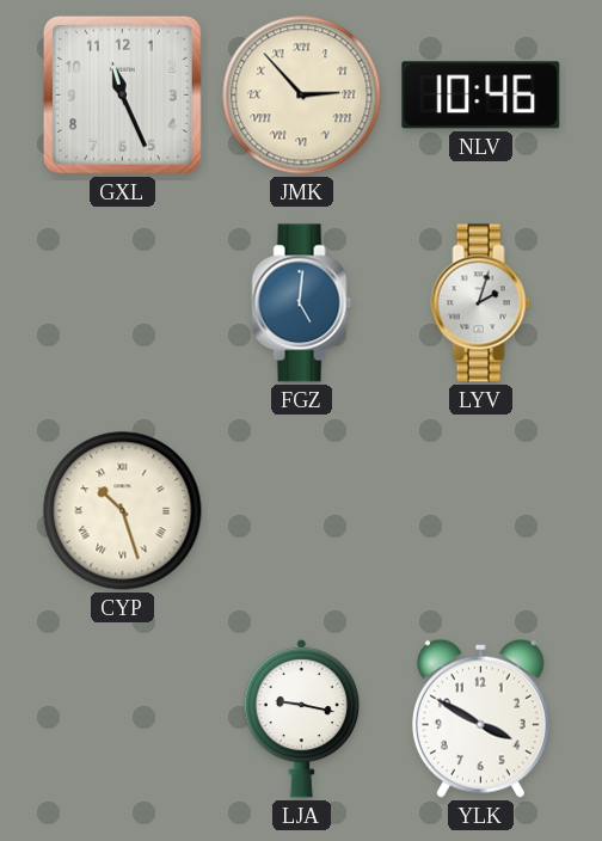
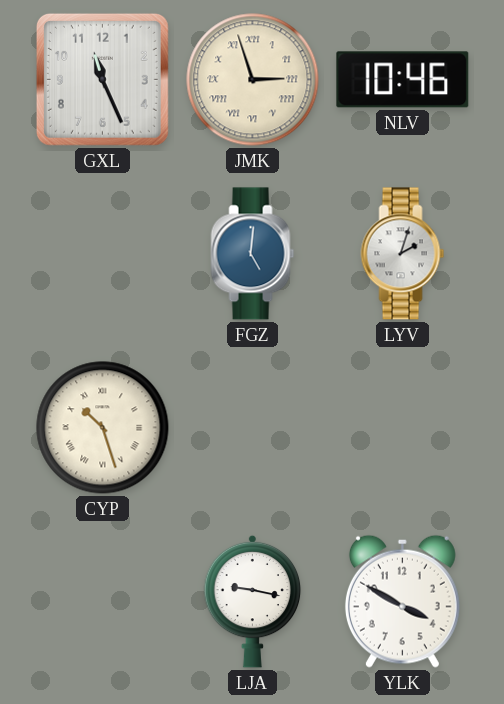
JMK: 2:53 -> 2:57
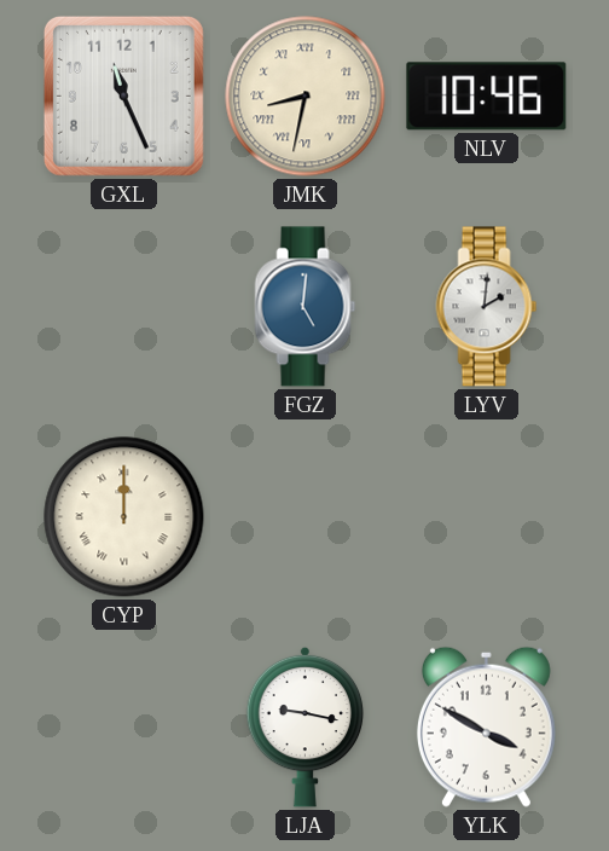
JMK: 2:57 -> 8:32
LYV: 2:03 -> 2:01
CYP: 10:27 -> 12:00
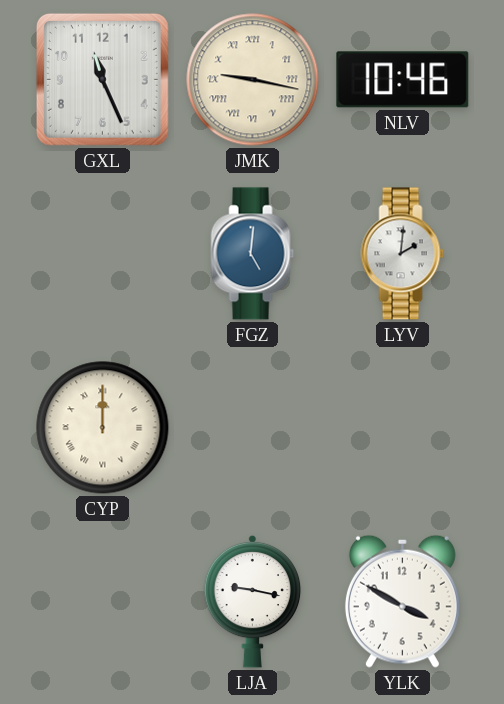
JMK: 8:32 -> 9:17
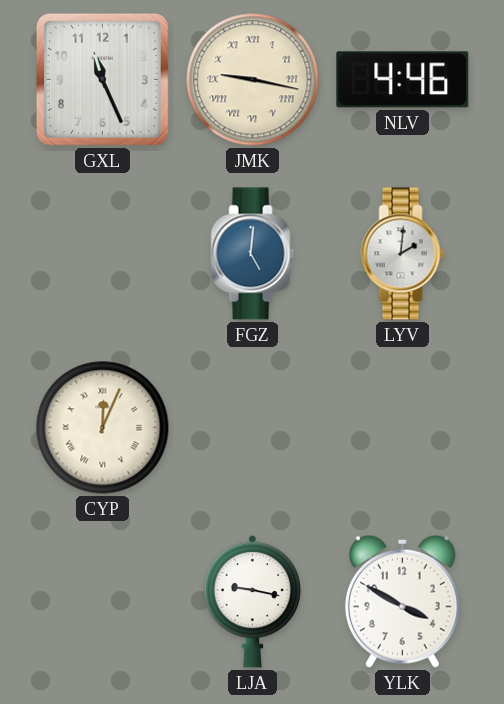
NLV: 10:46 -> 4:46
CYP: 12:00 -> 12:04
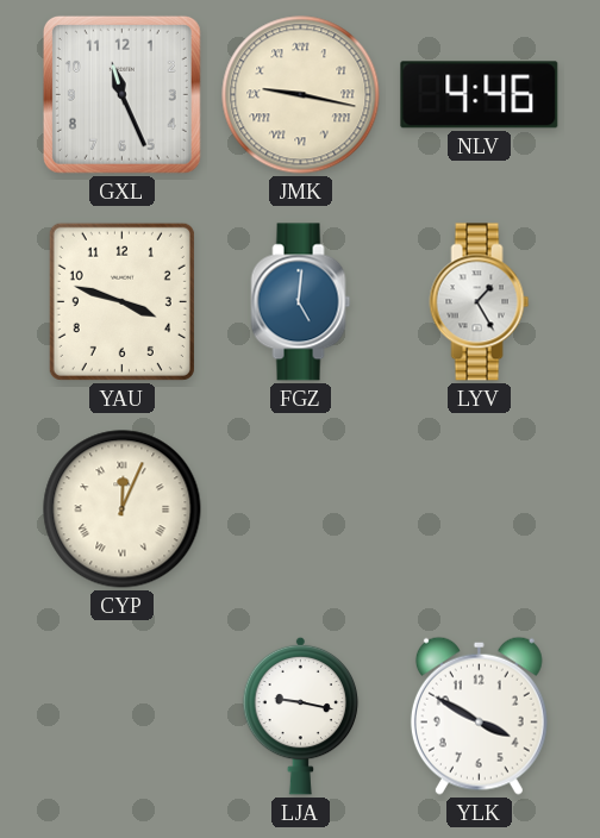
YAU: none -> 3:48
LYV: 2:01 -> 1:25
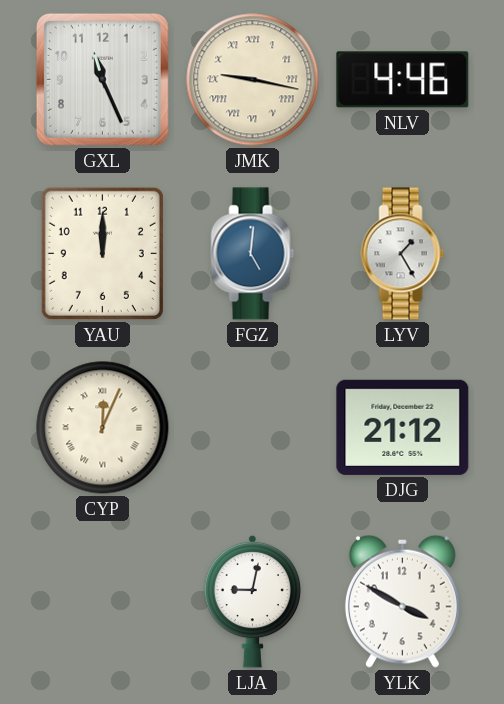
YAU: 3:48 -> 12:00
DJG: none -> 21:12
LJA: 9:17 -> 9:02
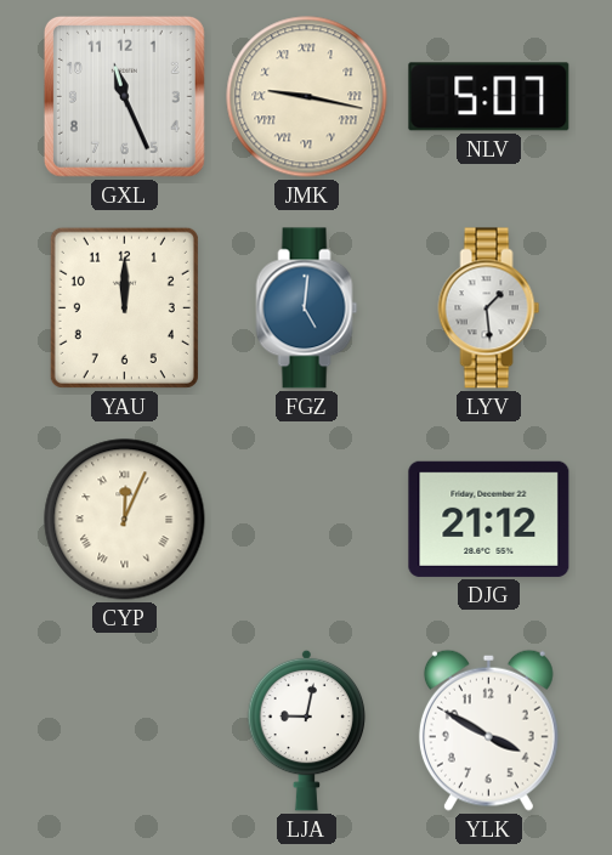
NLV: 4:46 -> 5:07
LYV: 1:25 -> 1:29
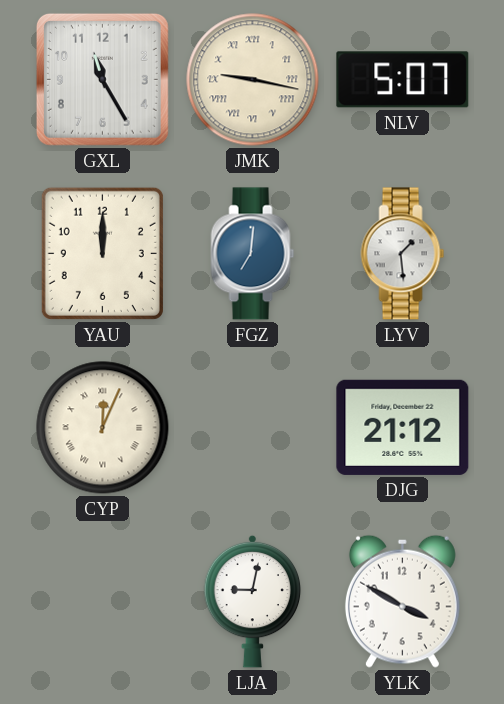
GXL: 11:26 -> 11:25
FGZ: 5:01 -> 7:01
